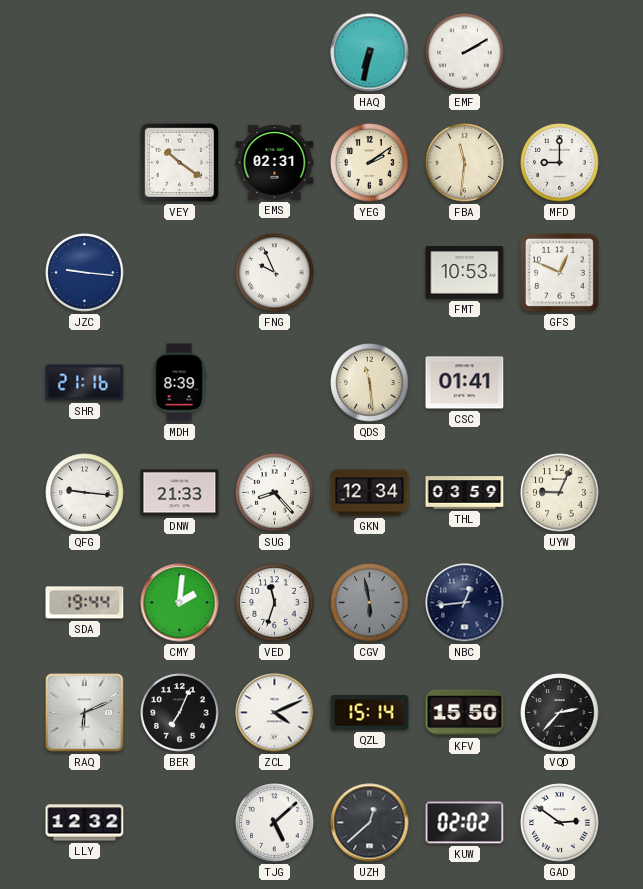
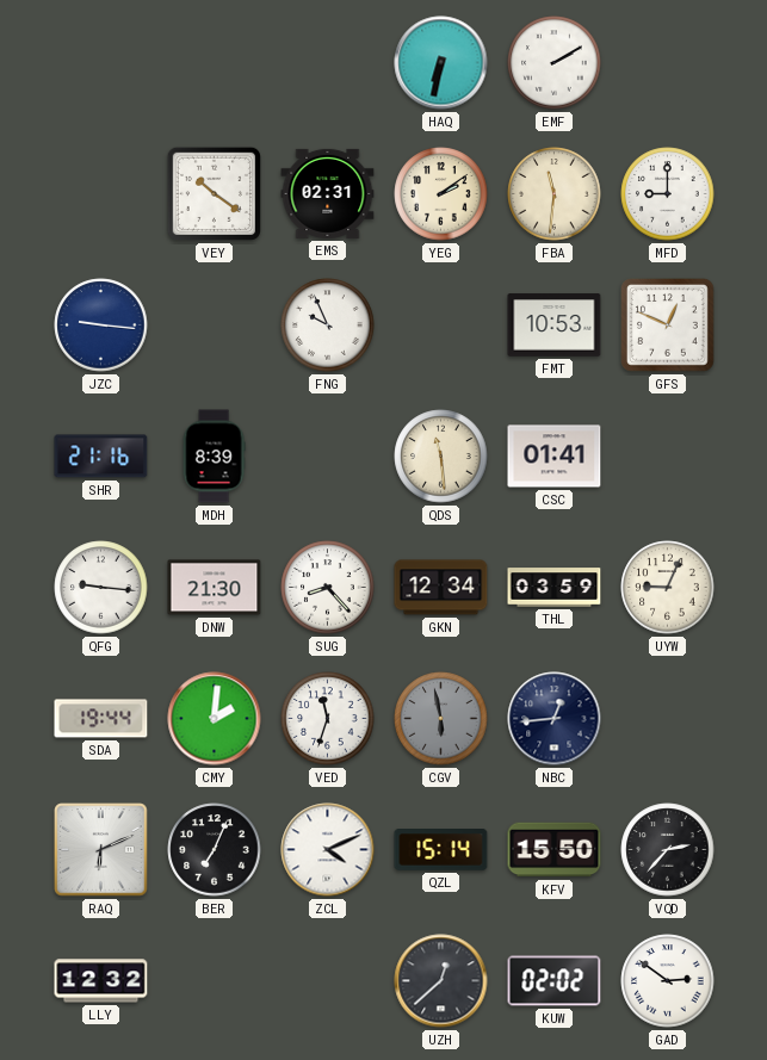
DNW: 21:33 -> 21:30
TJG: 5:08 -> none
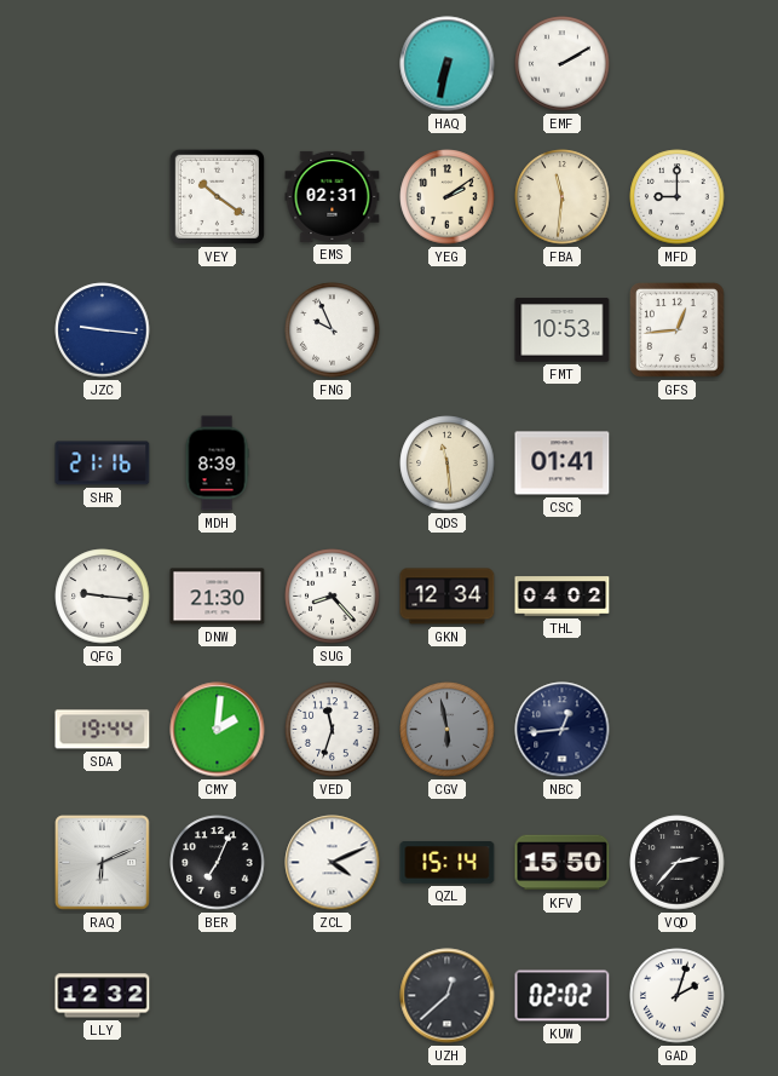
GFS: 12:49 -> 12:44
THL: 03:59 -> 04:02
UYW: 9:04 -> none
GAD: 2:51 -> 2:03
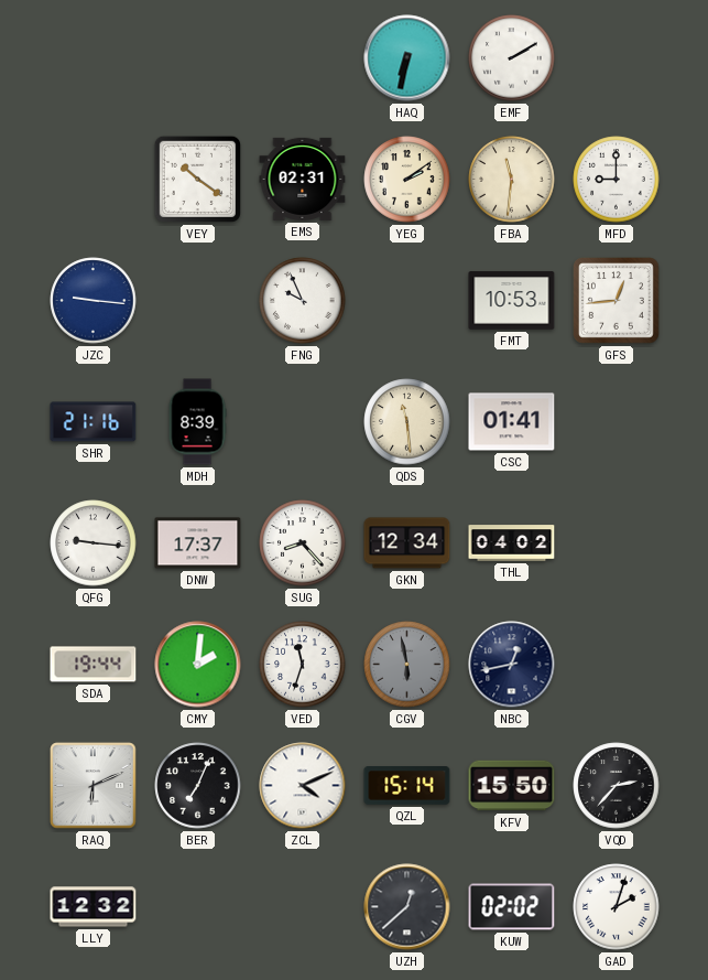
DNW: 21:30 -> 17:37
NBC: 12:44 -> 12:43
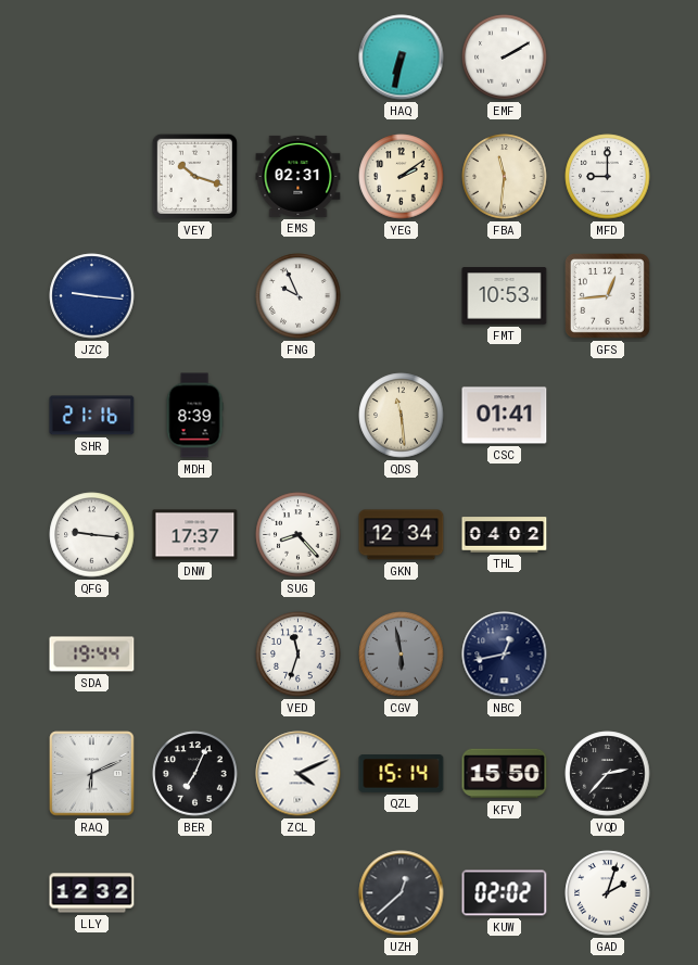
VEY: 10:21 -> 10:18
CMY: 2:01 -> none
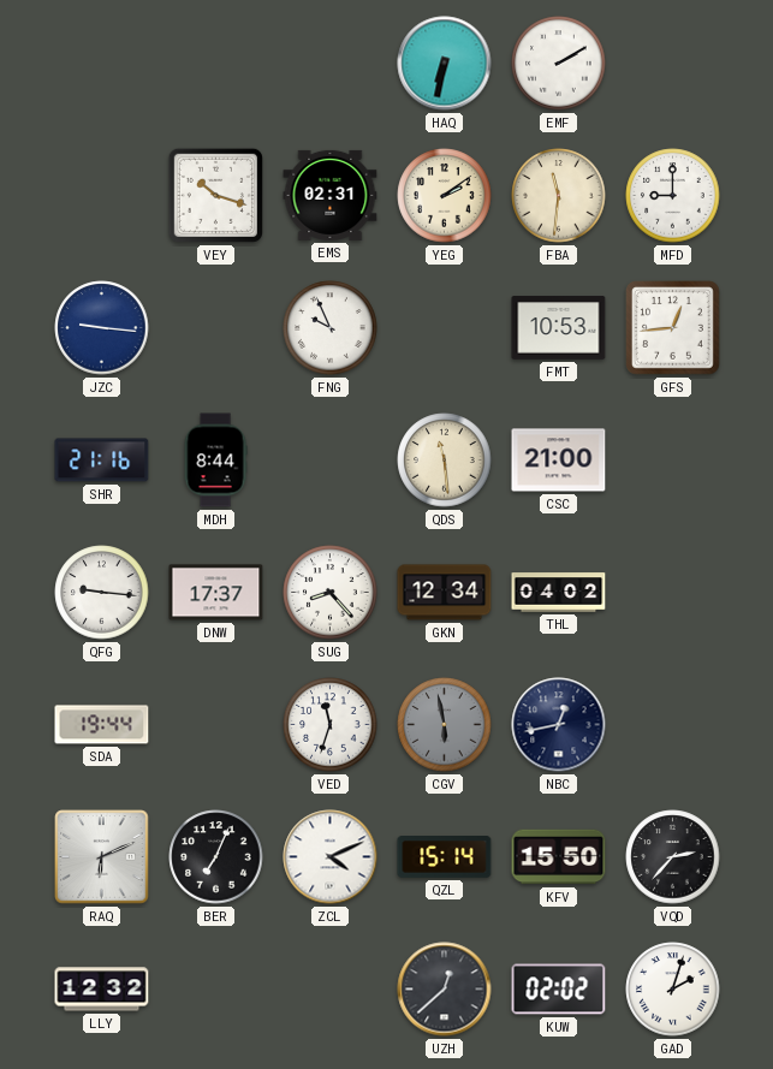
MDH: 8:39 -> 8:44
CSC: 01:41 -> 21:00
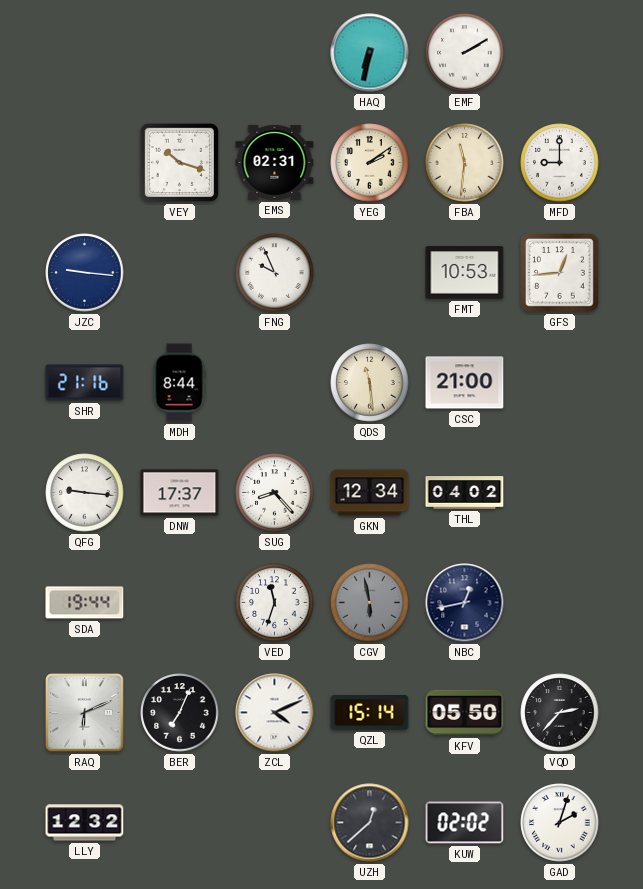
KFV: 15:50 -> 05:50
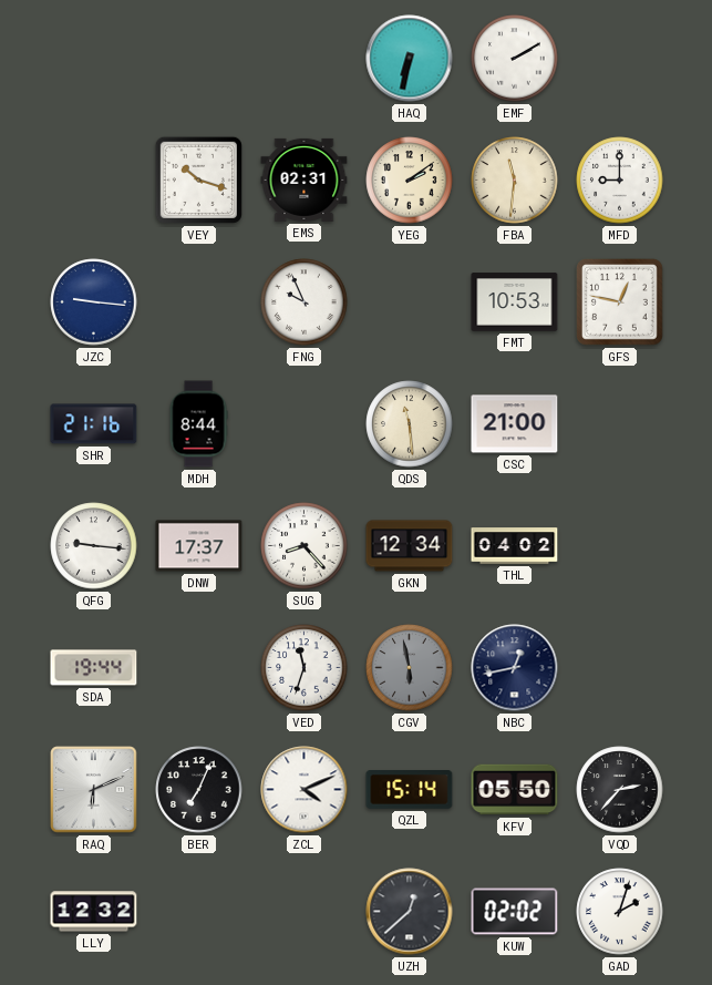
GFS: 12:44 -> 12:47
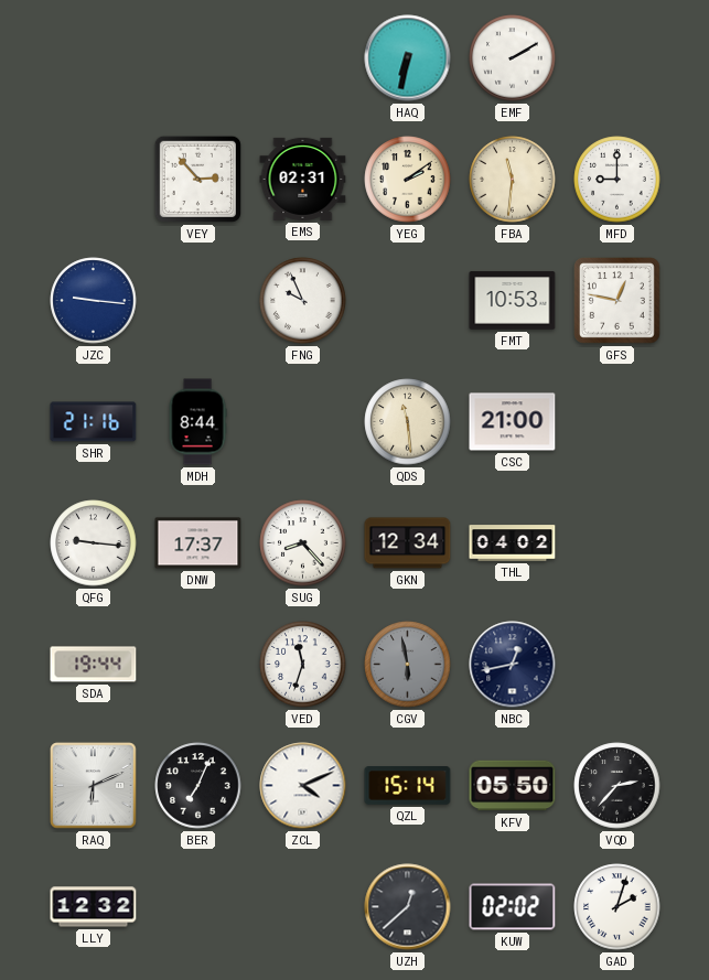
VEY: 10:18 -> 2:53
